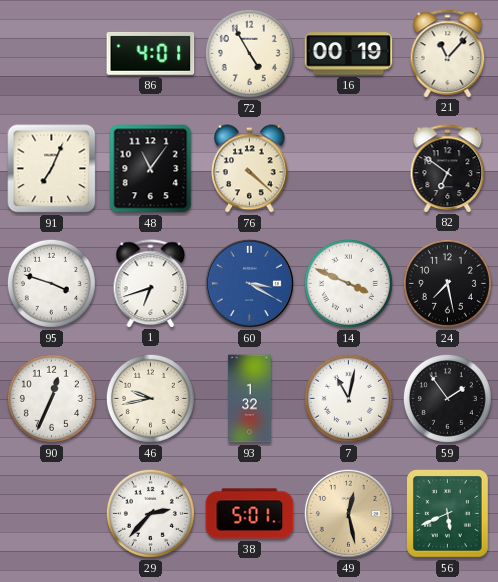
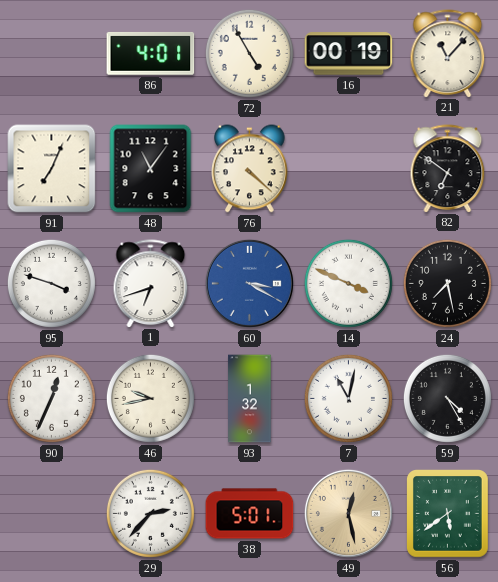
59: 1:54 -> 4:25
56: 5:41 -> 5:39
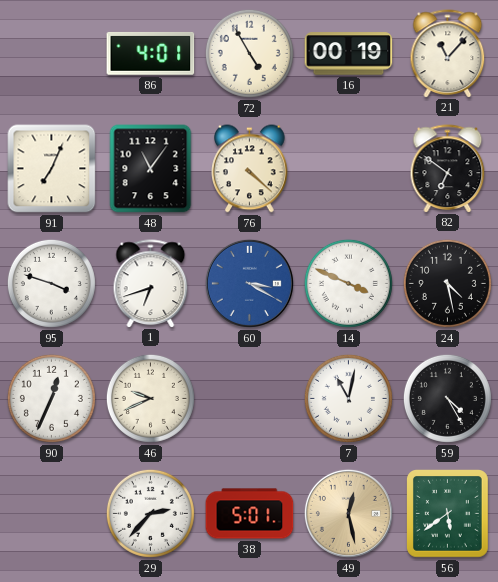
24: 7:28 -> 4:28
46: 9:43 -> 9:41
93: 1:32 -> none
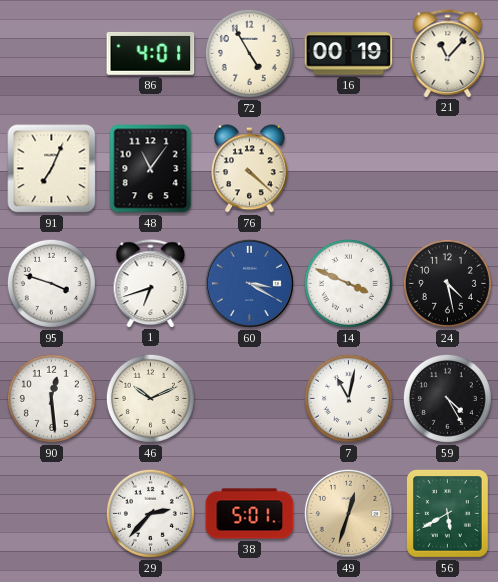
82: 6:51 -> none
90: 12:34 -> 12:29
46: 9:41 -> 10:11
49: 12:28 -> 12:33
56: 5:39 -> 5:40
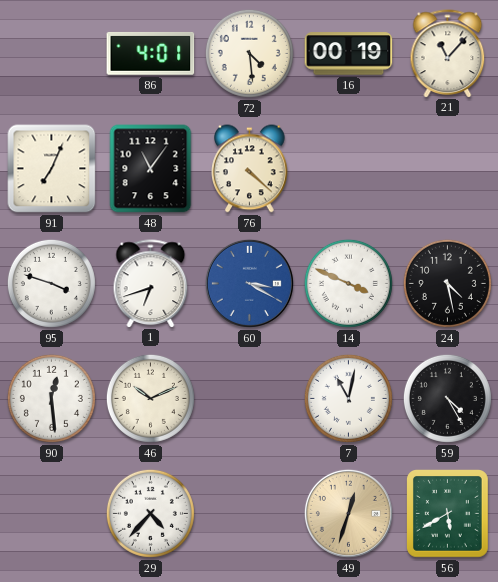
72: 4:55 -> 4:29
29: 2:37 -> 4:37
38: 5:01 -> none
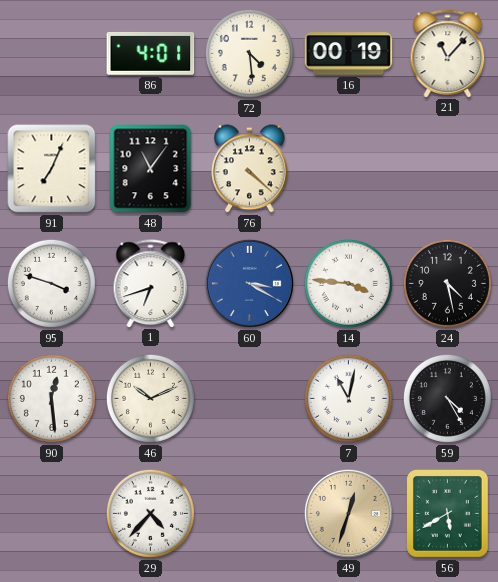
14: 3:49 -> 3:46
